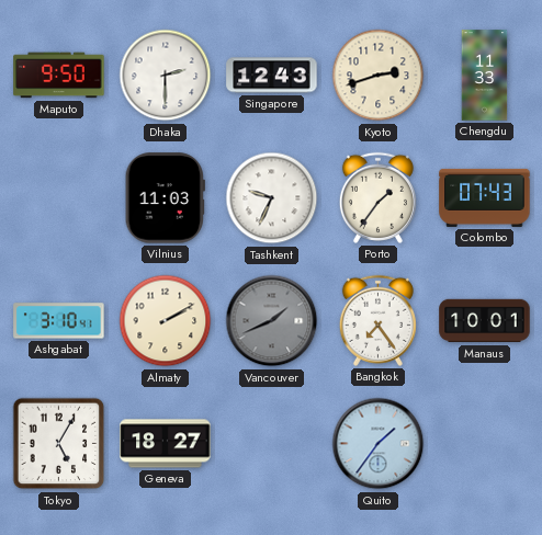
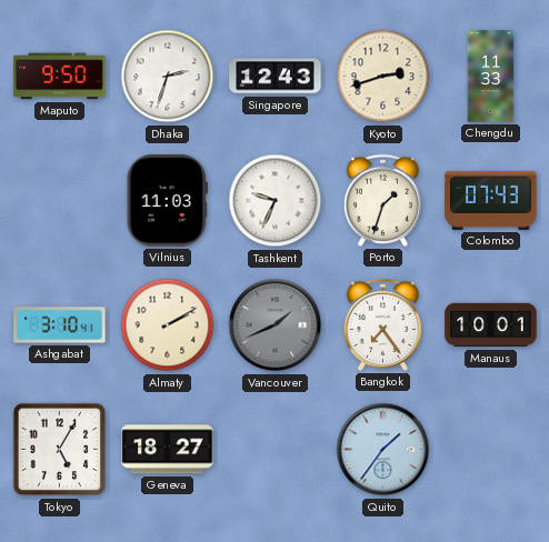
Dhaka: 2:30 -> 2:33
Porto: 1:36 -> 1:33
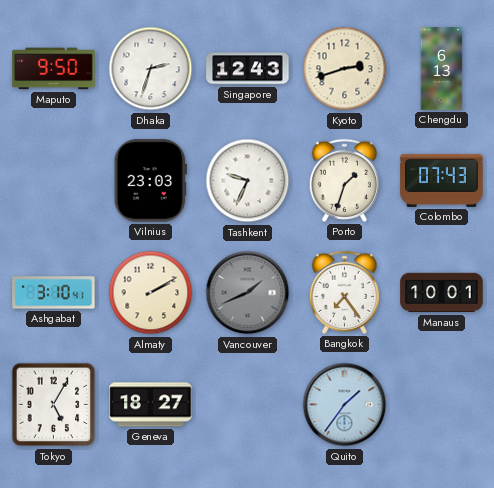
Chengdu: 11:33 -> 6:13
Vilnius: 11:03 -> 23:03
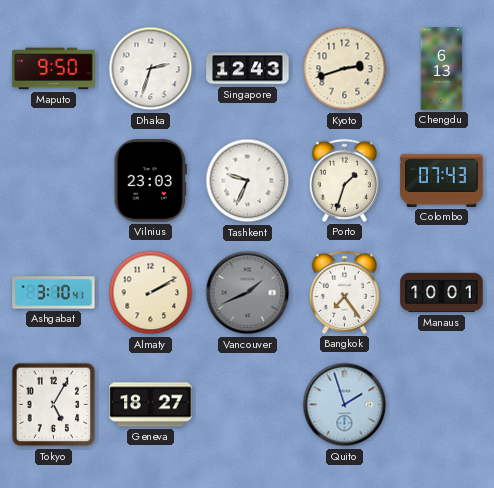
Quito: 1:36 -> 1:57
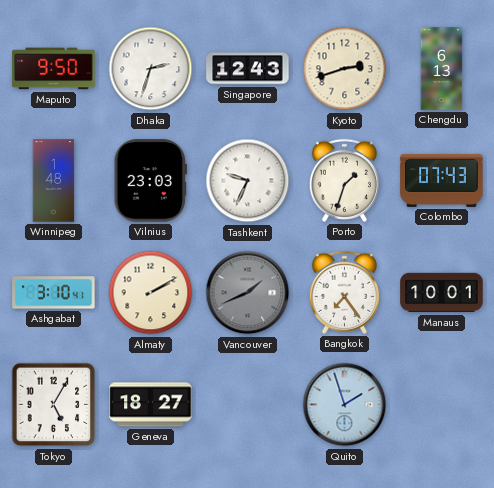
Winnipeg: none -> 1:48
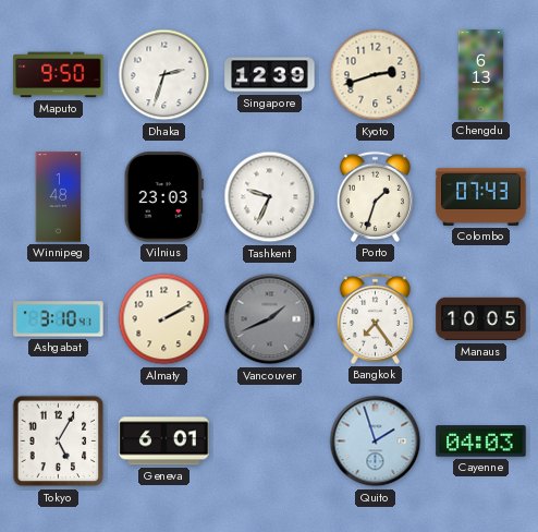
Singapore: 12:43 -> 12:39
Manaus: 10:01 -> 10:05
Geneva: 18:27 -> 6:01
Cayenne: none -> 04:03
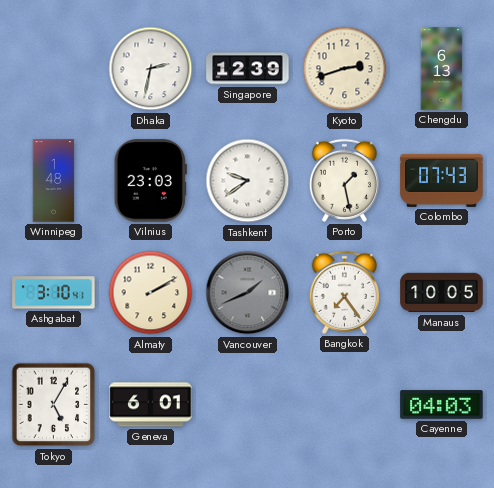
Maputo: 9:50 -> none
Dhaka: 2:33 -> 2:32
Tashkent: 9:34 -> 9:39
Porto: 1:33 -> 1:28
Quito: 1:57 -> none
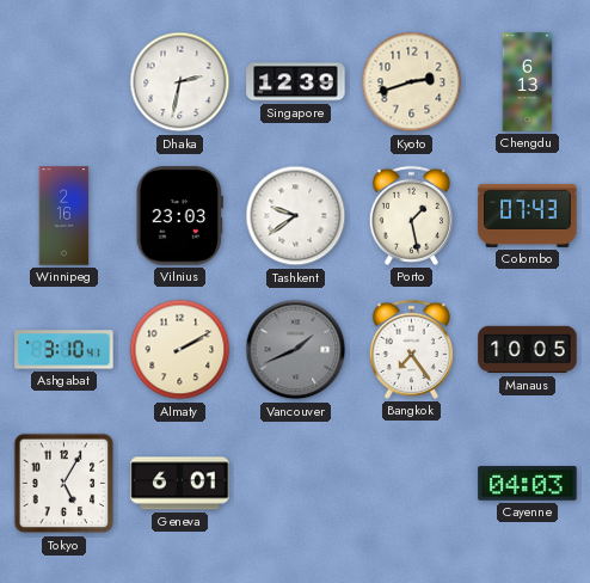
Winnipeg: 1:48 -> 2:16
